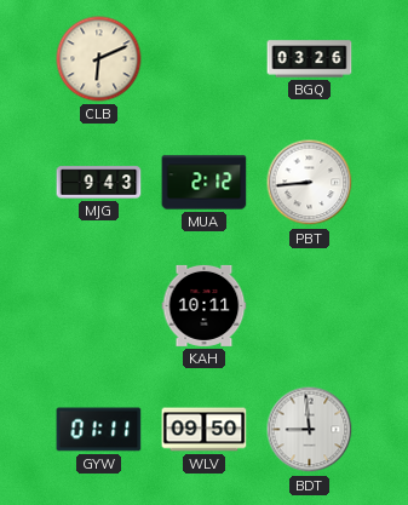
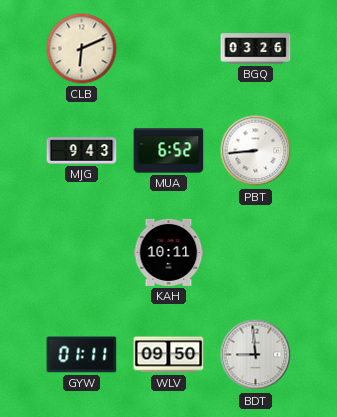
MUA: 2:12 -> 6:52
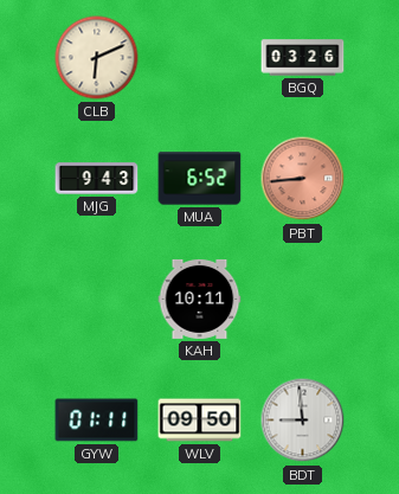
PBT dial: white -> salmon
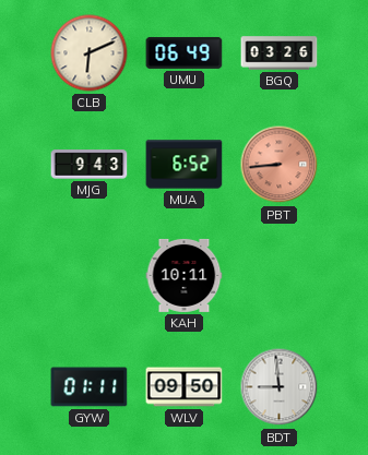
UMU: none -> 06:49
